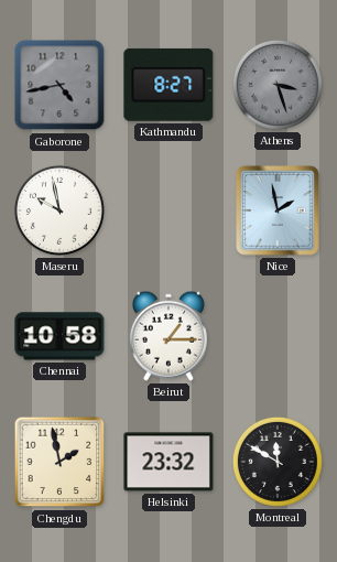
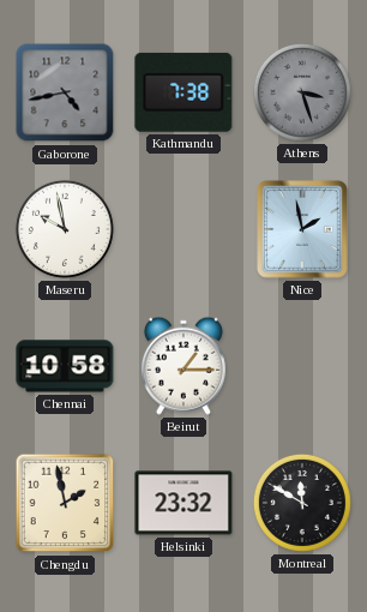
Kathmandu: 8:27 -> 7:38
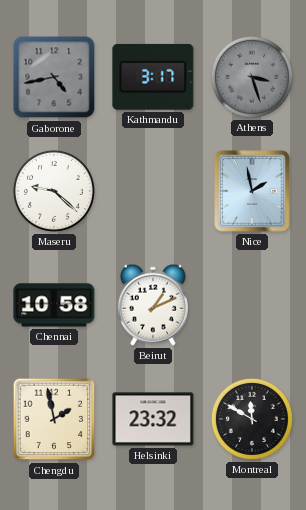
Kathmandu: 7:38 -> 3:17
Maseru: 9:58 -> 9:22
Beirut: 1:15 -> 1:11
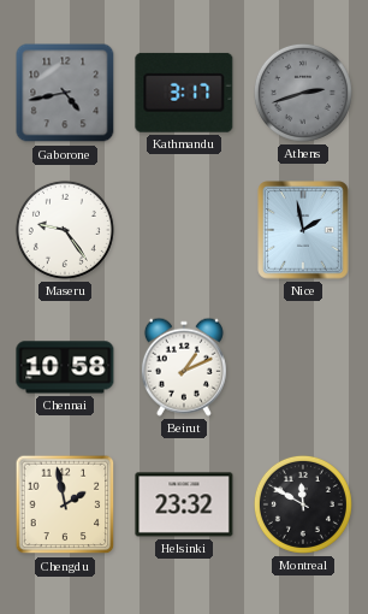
Athens: 3:27 -> 2:42
Maseru: 9:22 -> 9:24
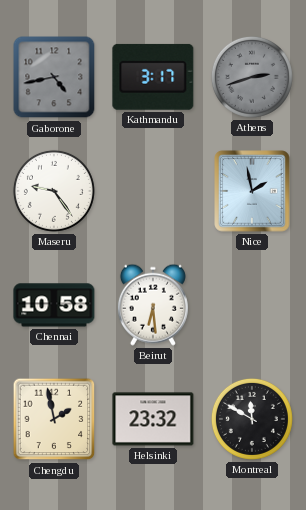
Beirut: 1:11 -> 6:29
